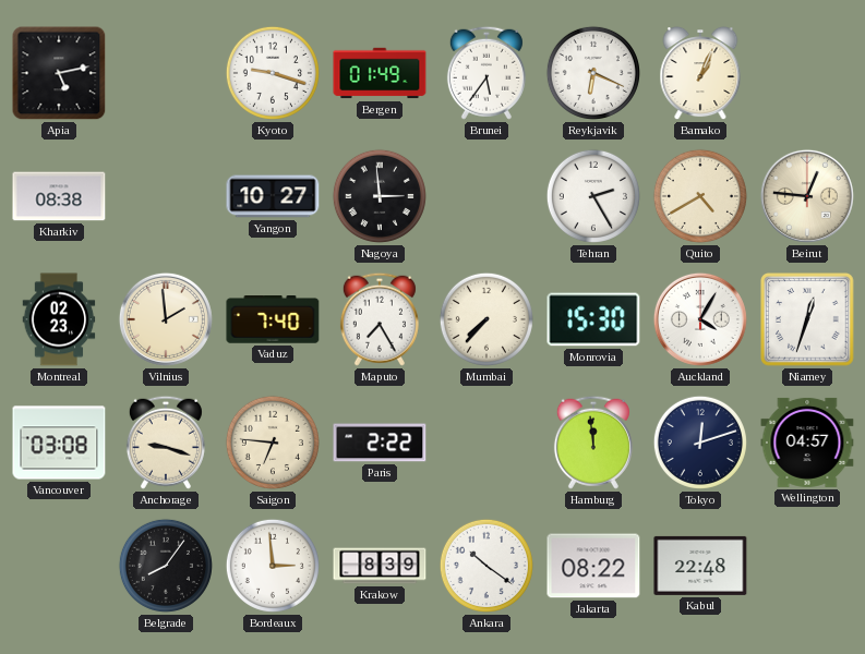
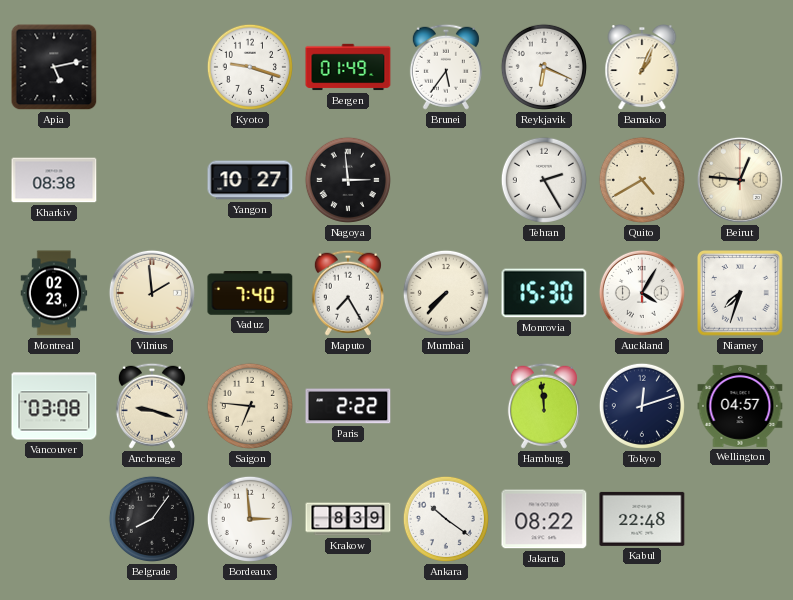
Niamey: 12:33 -> 7:33
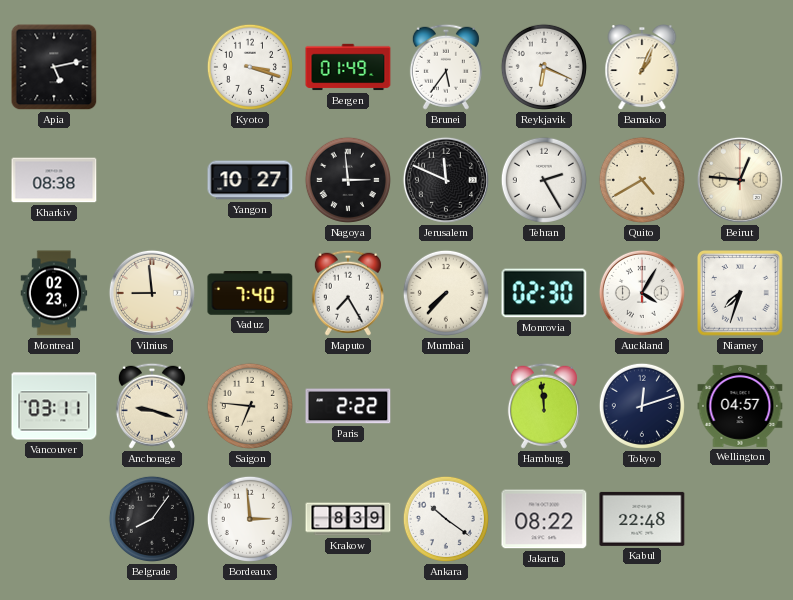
Kyoto: 9:18 -> 3:18
Jerusalem: none -> 11:49
Vilnius: 1:59 -> 8:59
Monrovia: 15:30 -> 02:30
Vancouver: 03:08 -> 03:11
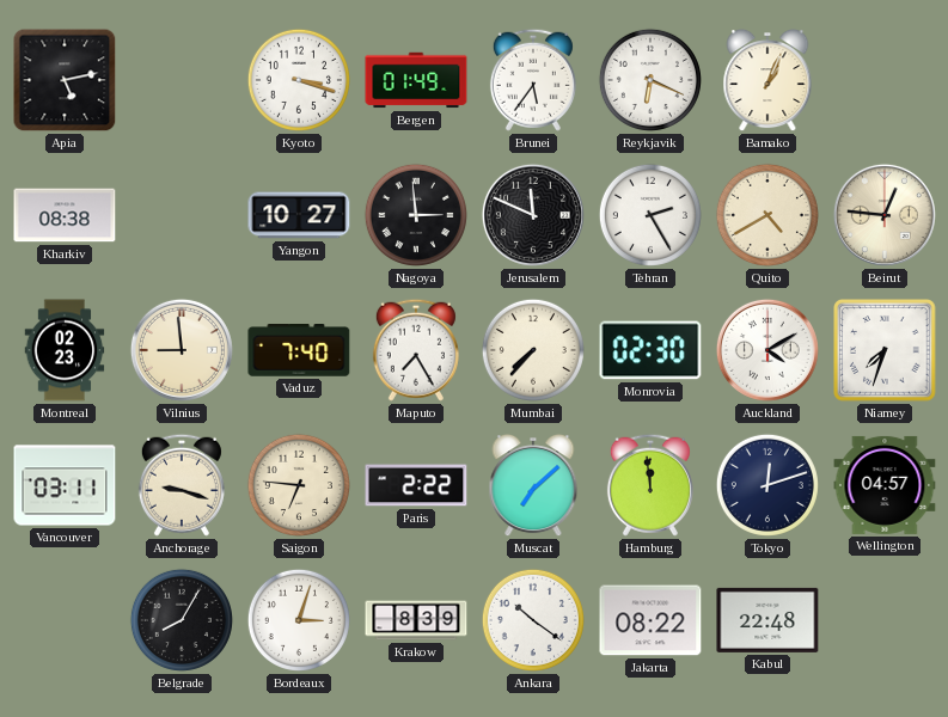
Auckland: 4:05 -> 4:10
Muscat: none -> 7:08
Belgrade: 8:06 -> 8:05
Bordeaux: 2:59 -> 3:03
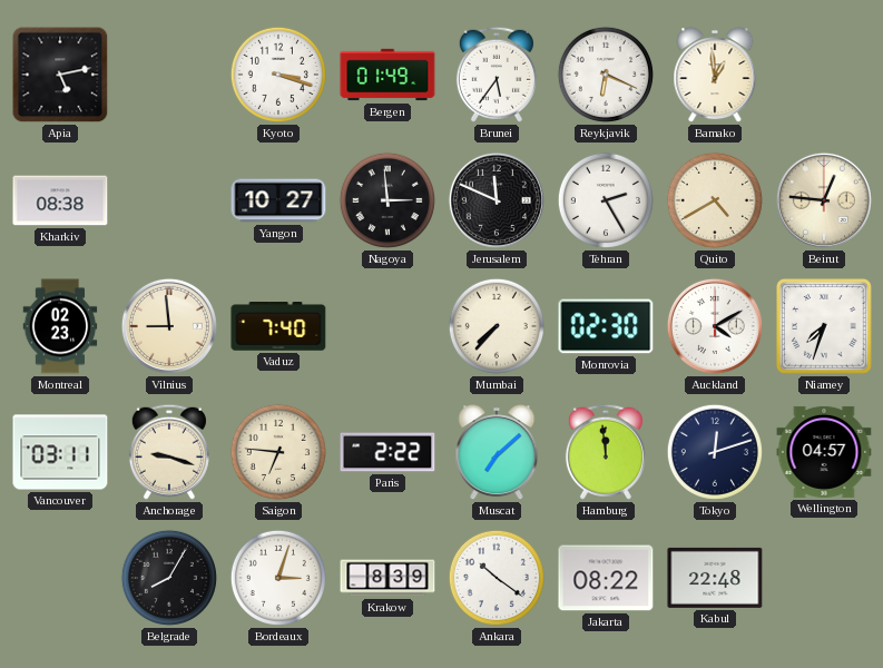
Bamako: 1:04 -> 12:59
Maputo: 7:25 -> none
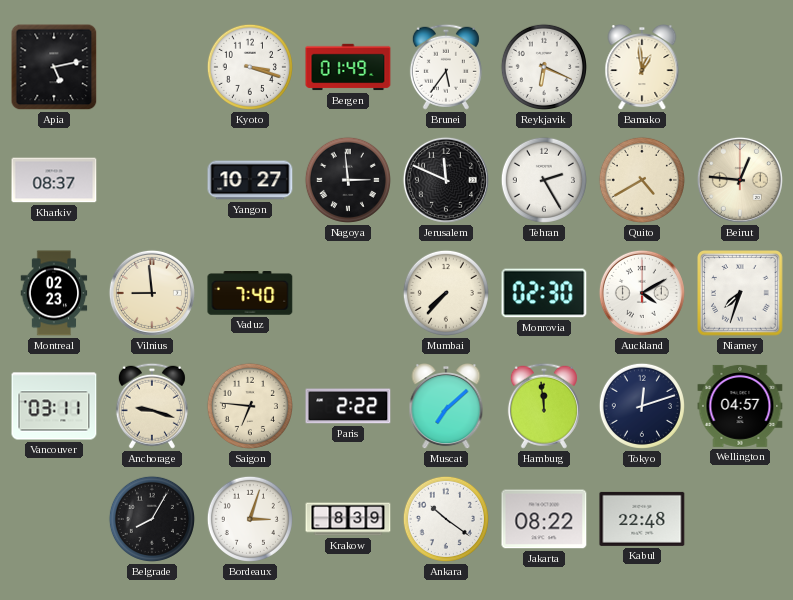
Kharkiv: 08:38 -> 08:37
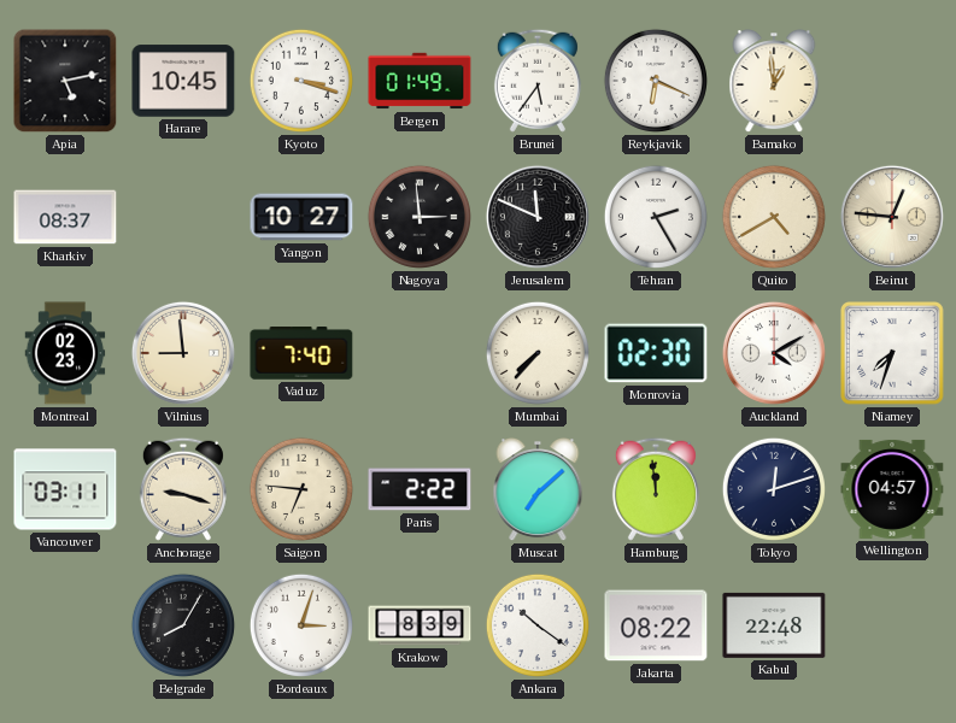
Harare: none -> 10:45
